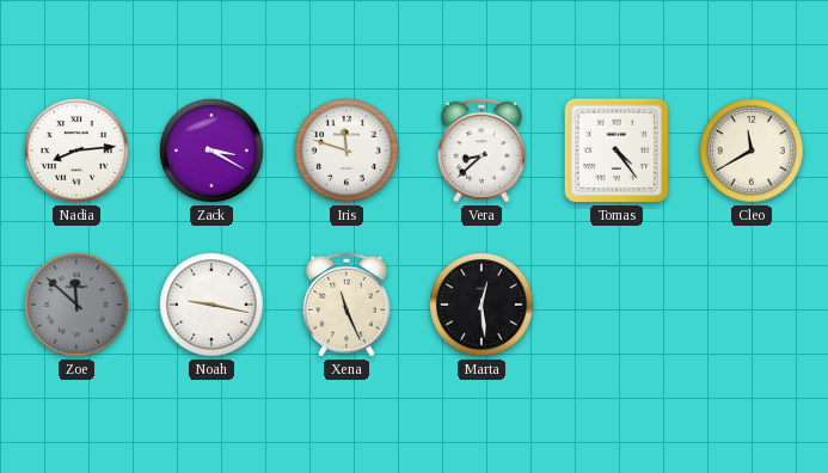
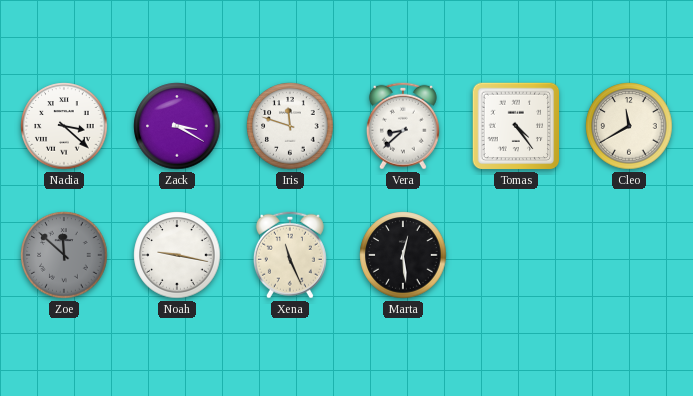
Nadia: 8:14 -> 3:22
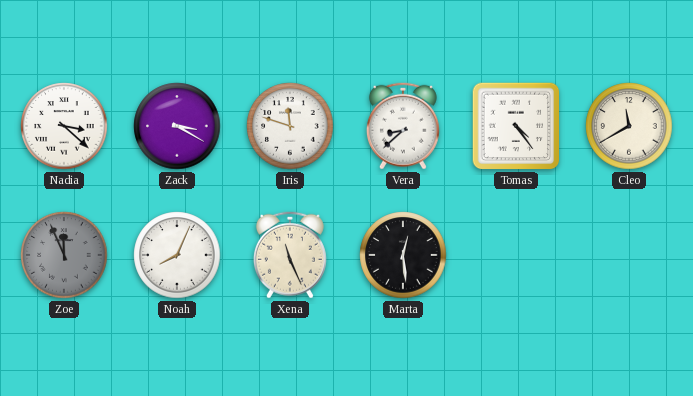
Zoe: 11:52 -> 11:56
Noah: 9:17 -> 8:04
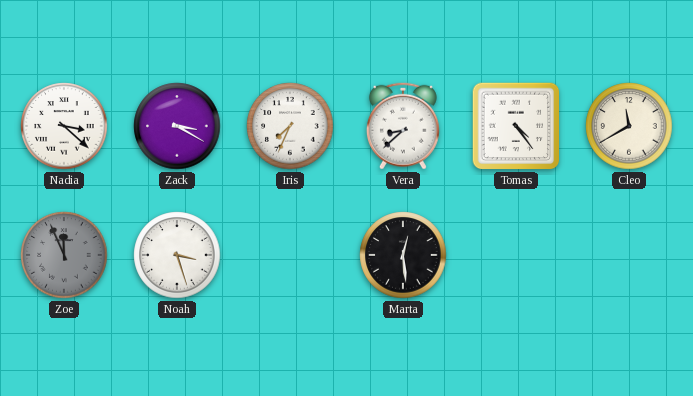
Iris: 11:48 -> 7:34
Noah: 8:04 -> 3:27
Xena: 11:26 -> none
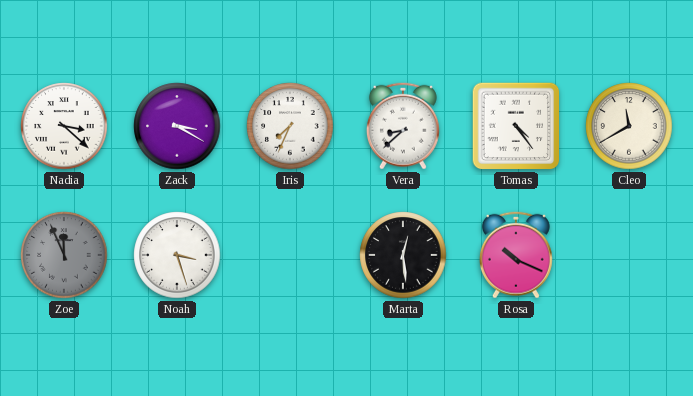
Rosa: none -> 10:19
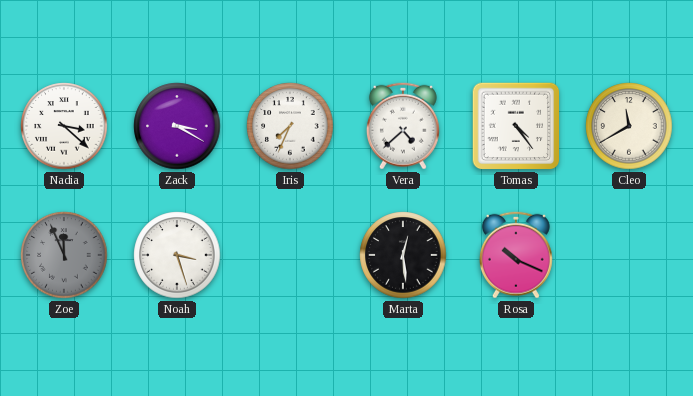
Vera: 8:38 -> 4:38
